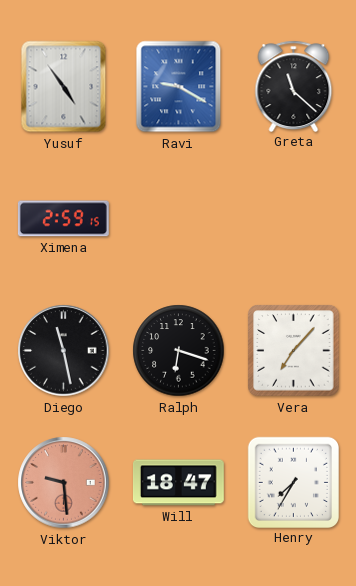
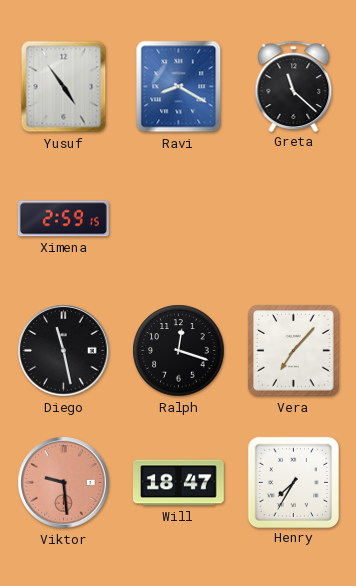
Ravi: 9:20 -> 8:20
Ralph: 6:18 -> 12:18
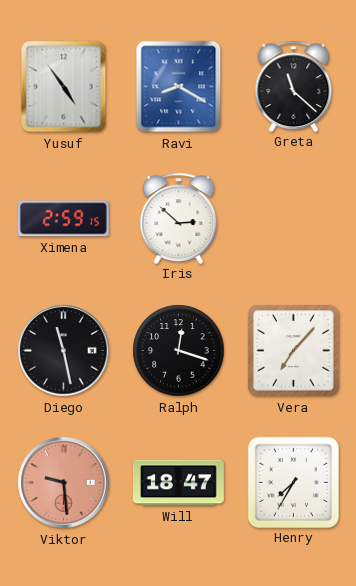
Iris: none -> 2:52
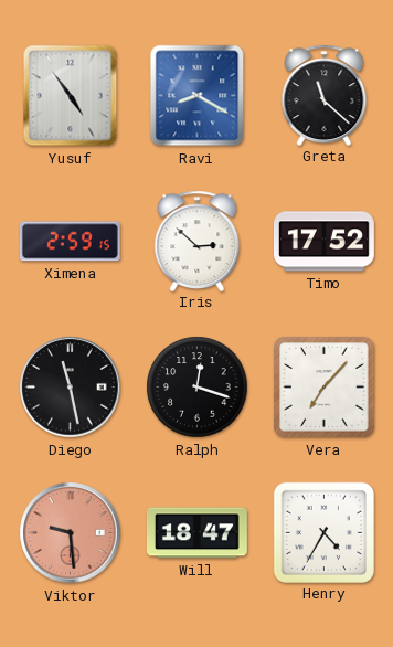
Timo: none -> 17:52
Henry: 7:35 -> 4:35
